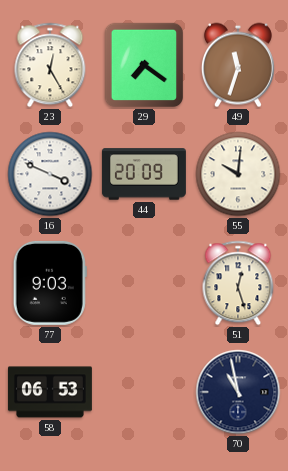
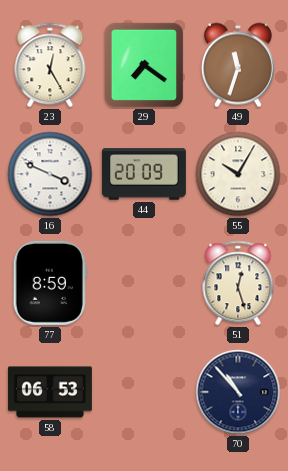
55: 10:01 -> 10:05
77: 9:03 -> 8:59
70: 10:58 -> 10:53
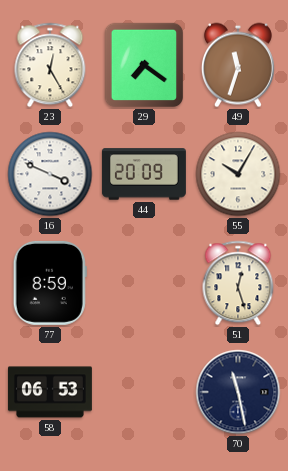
70: 10:53 -> 11:28
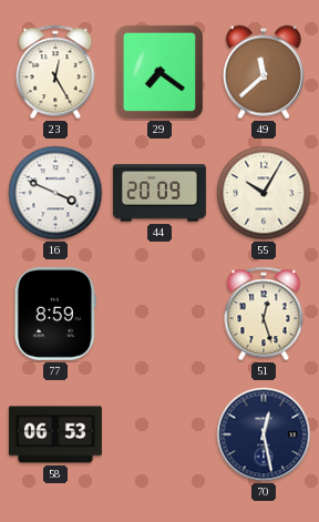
49: 11:33 -> 11:38
70: 11:28 -> 12:28
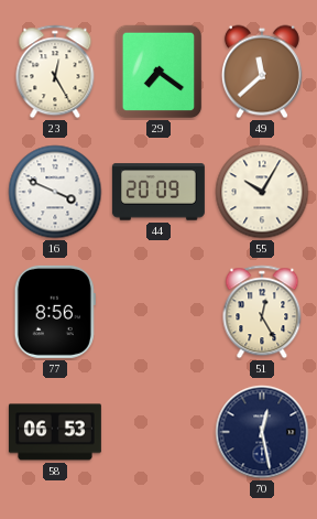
77: 8:59 -> 8:56
51: 12:27 -> 12:25
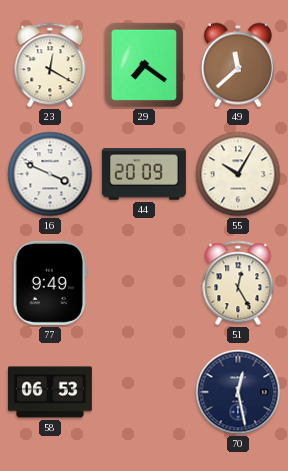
23: 12:25 -> 12:20
77: 8:56 -> 9:49
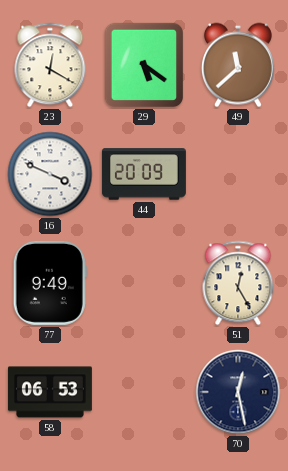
29: 7:21 -> 5:21
55: 10:05 -> none
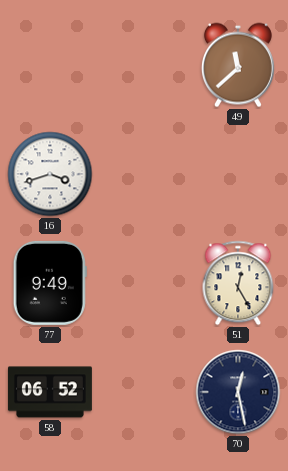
23: 12:20 -> none
29: 5:21 -> none
16: 3:49 -> 3:42
44: 20:09 -> none
58: 06:53 -> 06:52
